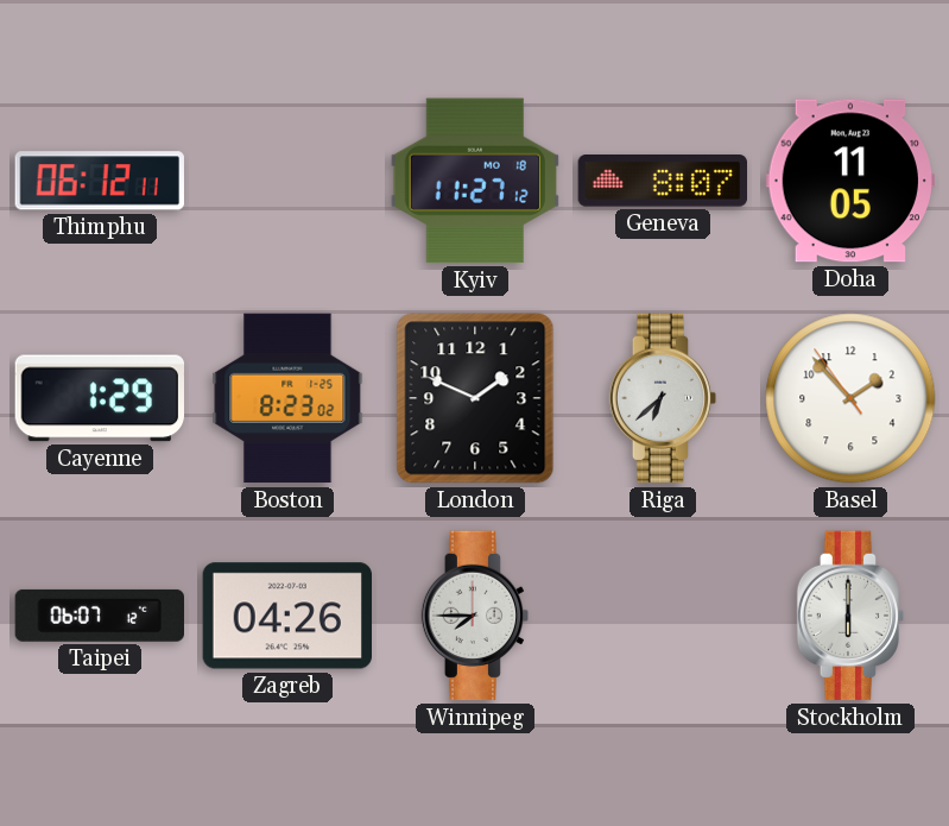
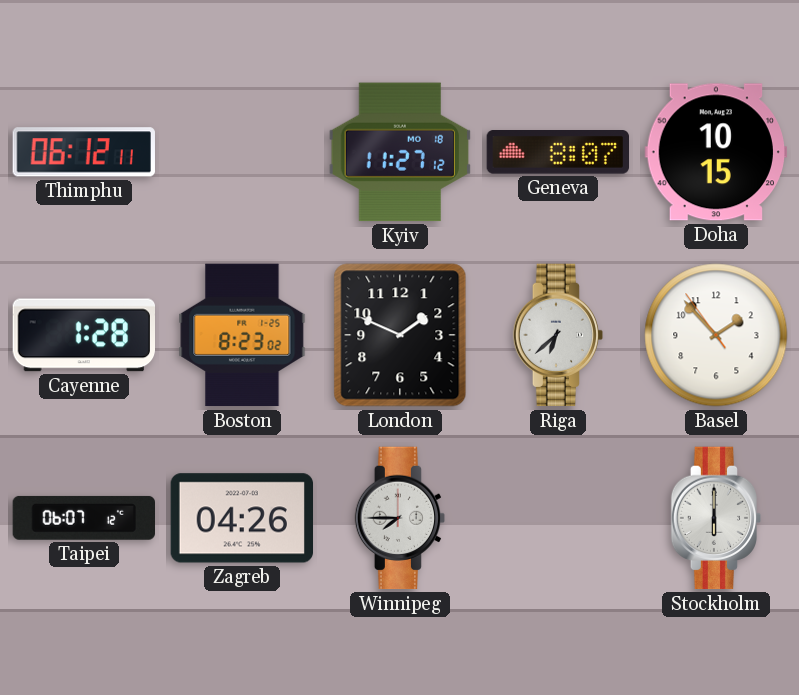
Doha: 11:05 -> 10:15
Cayenne: 1:29 -> 1:28
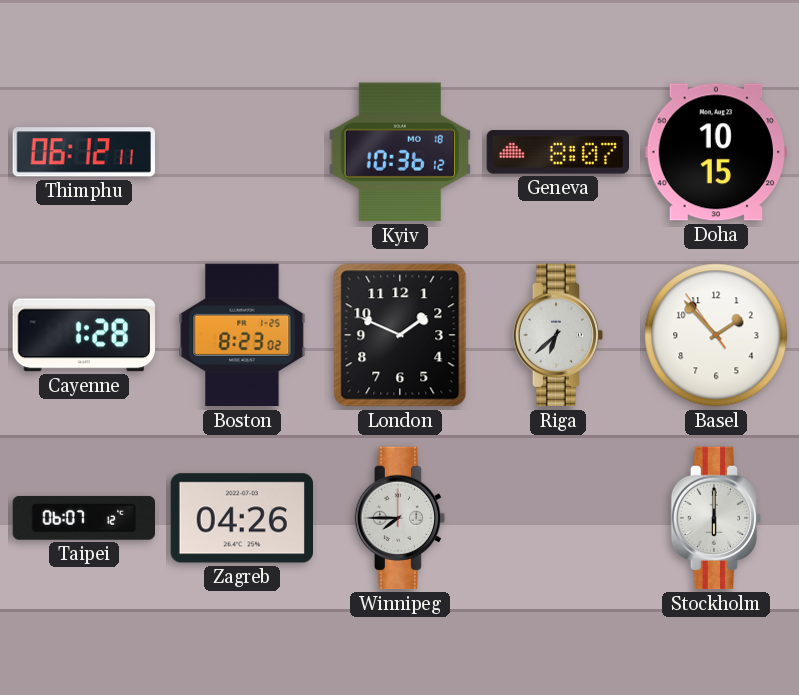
Kyiv: 11:27 -> 10:36
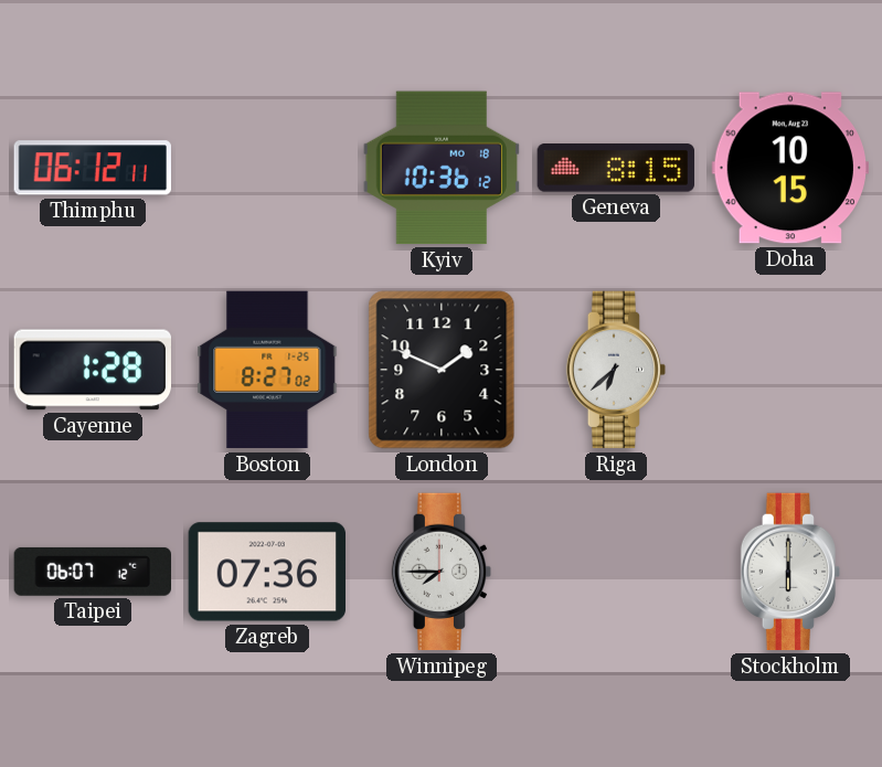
Geneva: 8:07 -> 8:15
Boston: 8:23 -> 8:27
Basel: 1:52 -> none
Zagreb: 04:26 -> 07:36
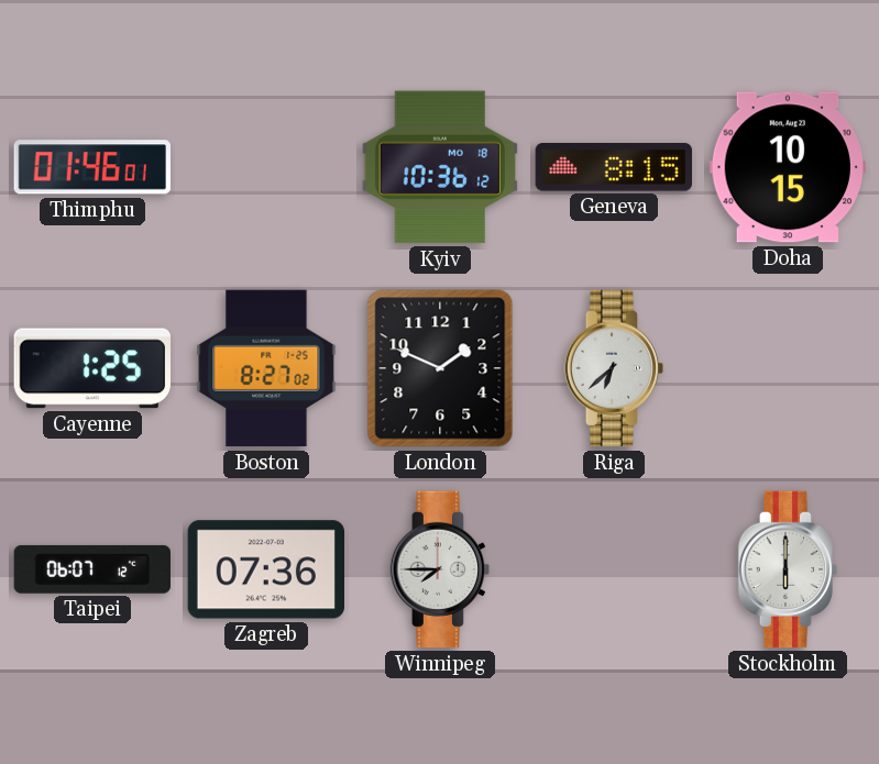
Thimphu: 06:12 -> 01:46
Cayenne: 1:28 -> 1:25
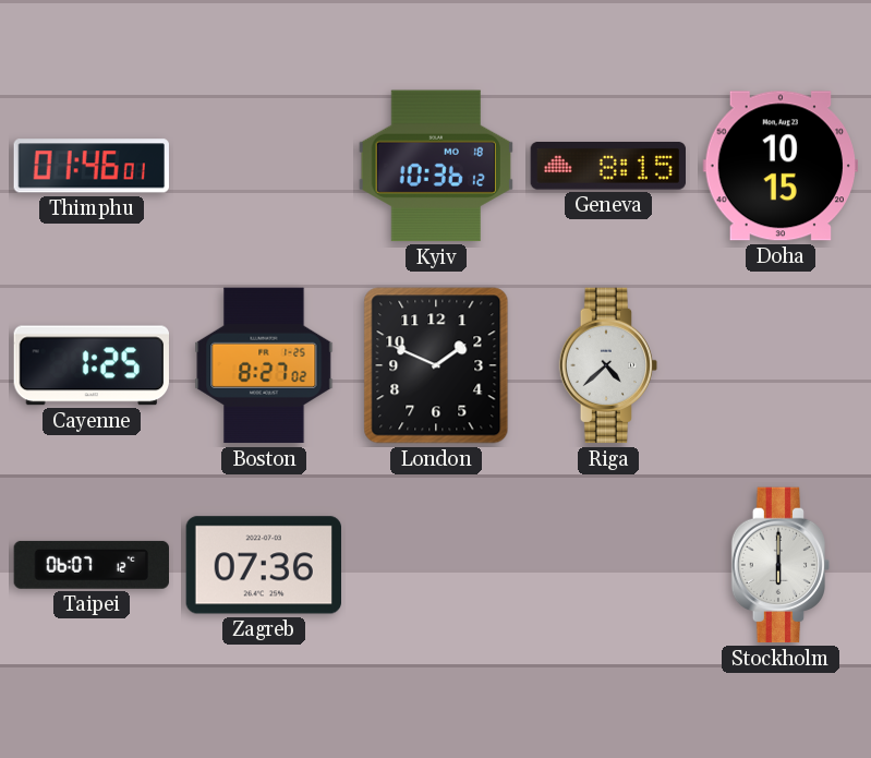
Riga: 6:38 -> 4:38
Winnipeg: 7:45 -> none
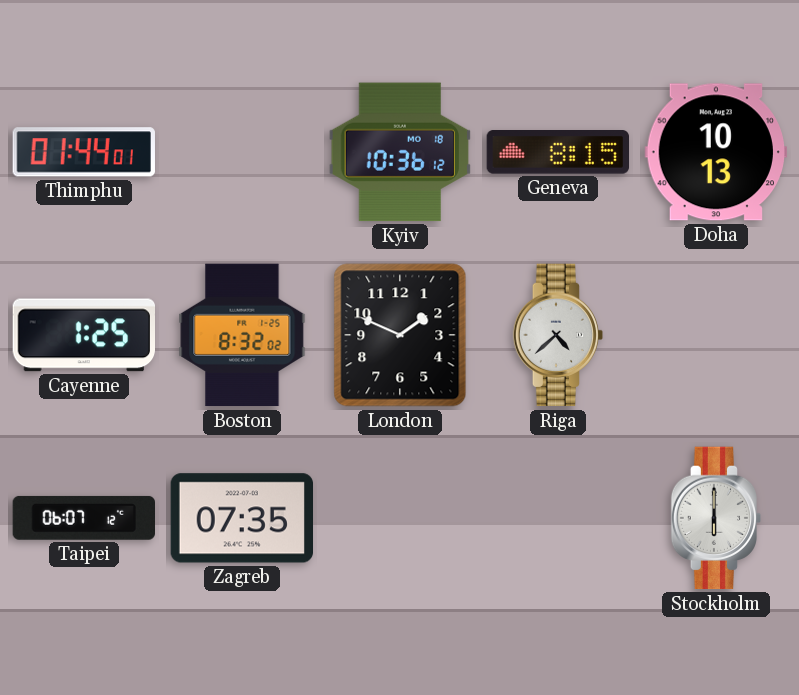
Thimphu: 01:46 -> 01:44
Doha: 10:15 -> 10:13
Boston: 8:27 -> 8:32
Zagreb: 07:36 -> 07:35
